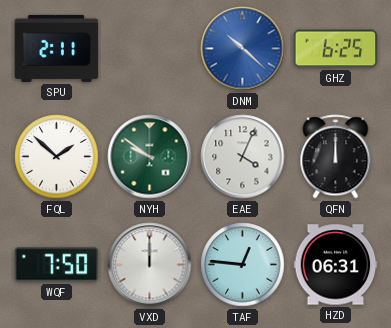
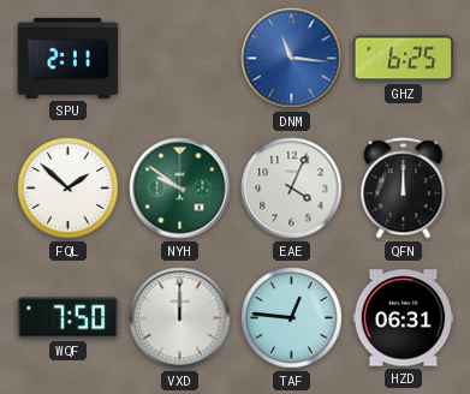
DNM: 10:22 -> 11:16
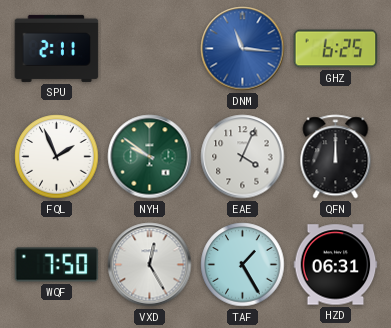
FQL: 1:52 -> 1:56
VXD: 12:00 -> 12:25
TAF: 12:46 -> 1:25
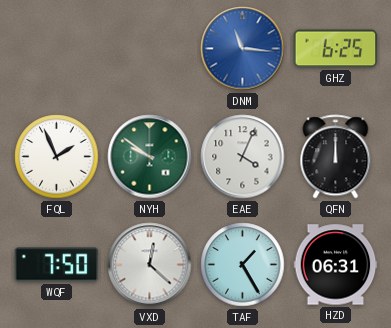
SPU: 2:11 -> none
VXD: 12:25 -> 12:22
